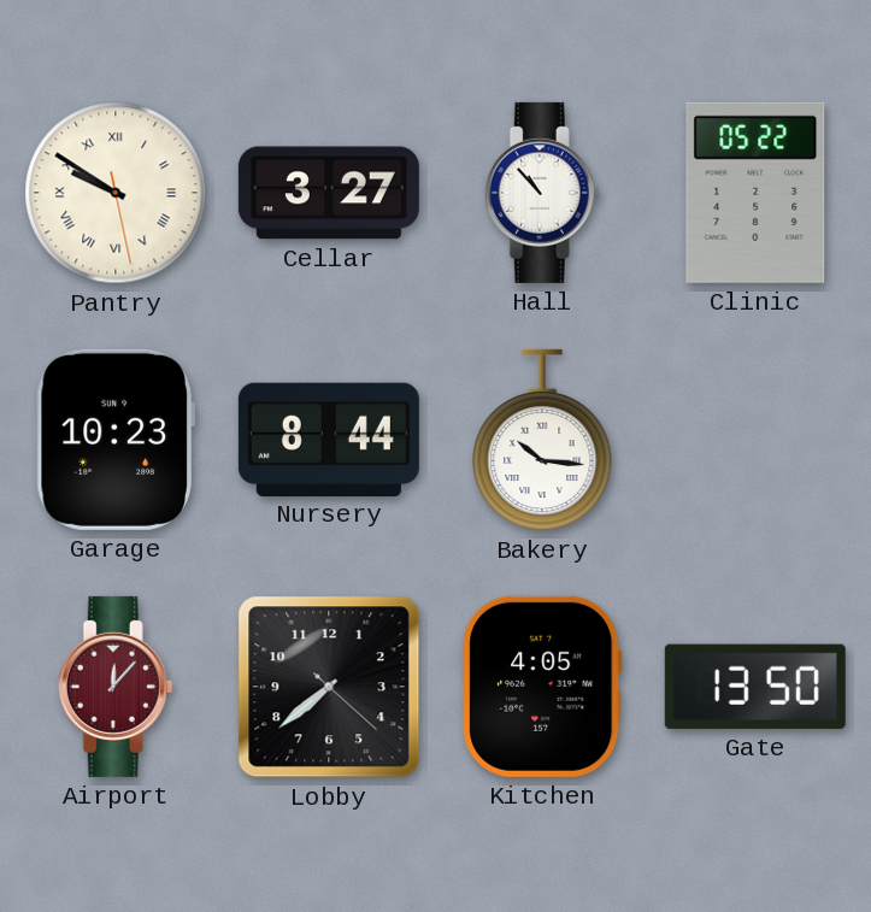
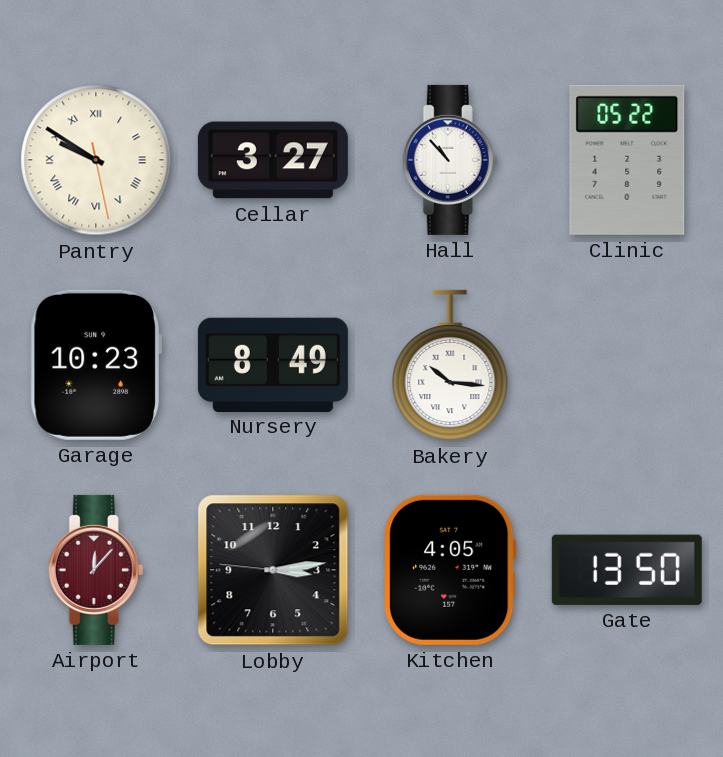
Nursery: 8:44 -> 8:49
Lobby: 7:38 -> 3:13
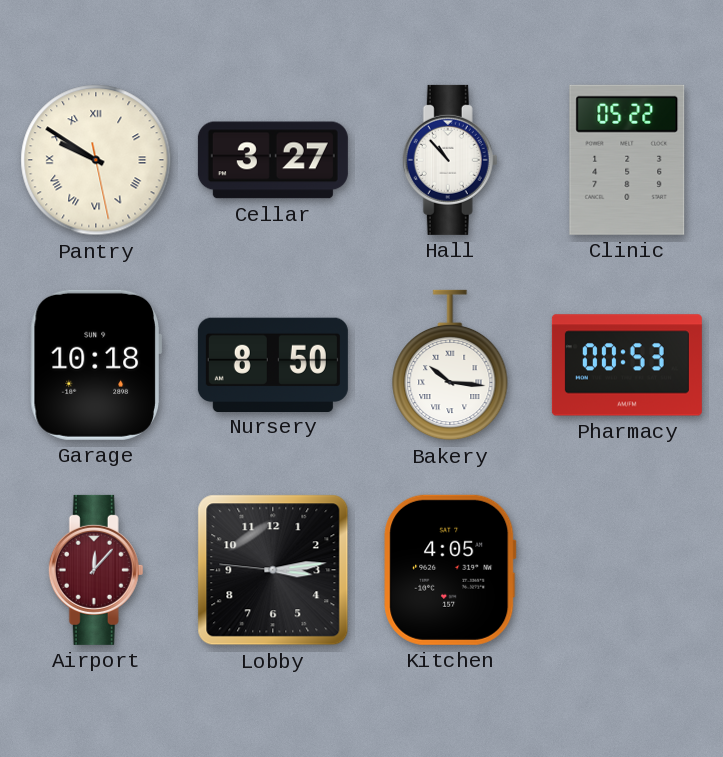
Garage: 10:23 -> 10:18
Nursery: 8:49 -> 8:50
Pharmacy: none -> 00:53
Gate: 13:50 -> none
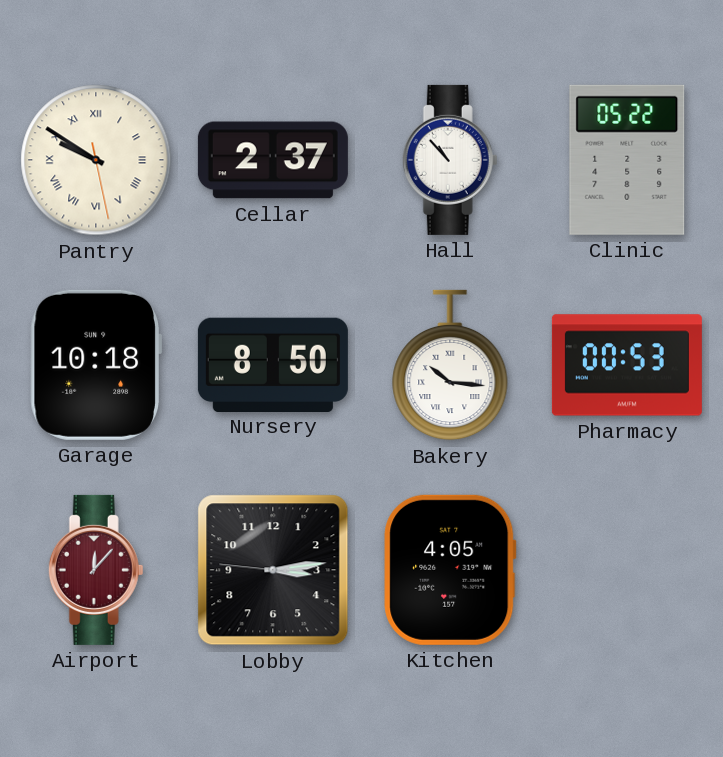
Cellar: 3:27 -> 2:37
